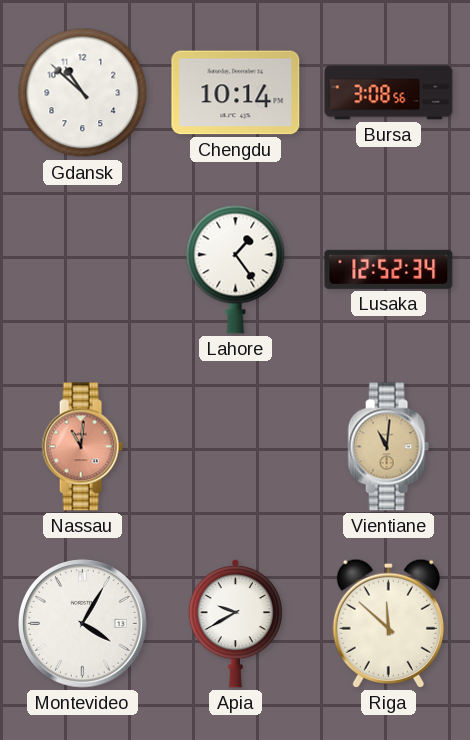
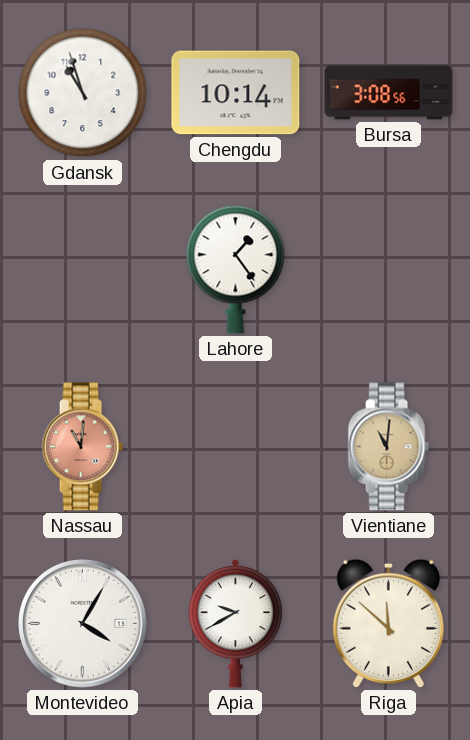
Gdansk: 10:52 -> 10:57
Lusaka: 12:52 -> none
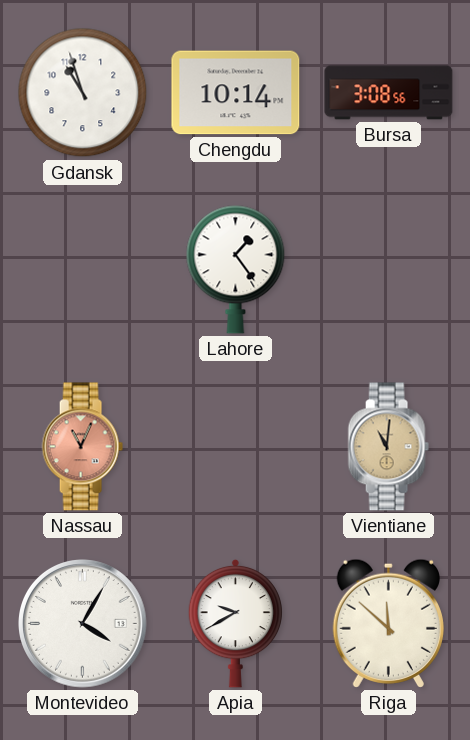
Nassau: 11:01 -> 11:04
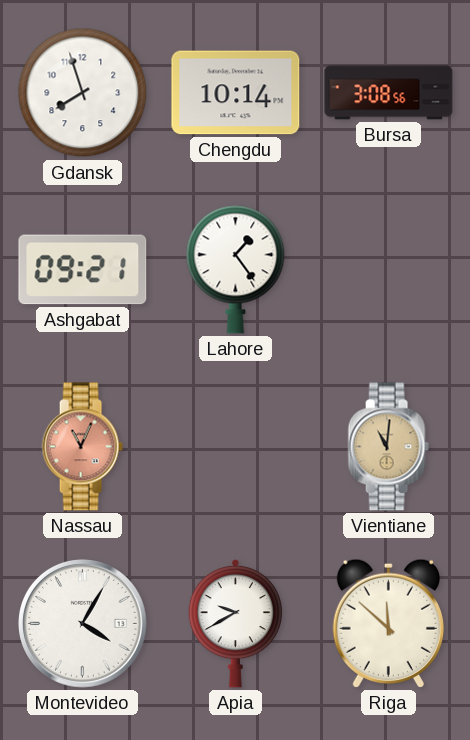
Gdansk: 10:57 -> 7:57
Ashgabat: none -> 09:21
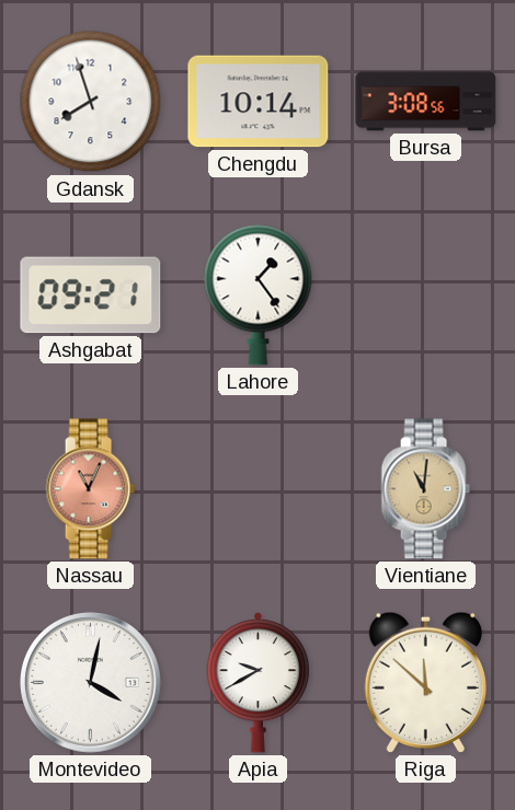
Montevideo: 4:05 -> 4:02
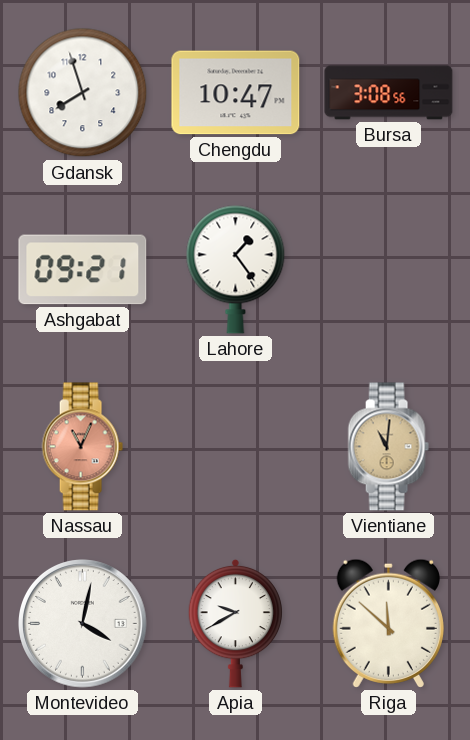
Chengdu: 10:14 -> 10:47
